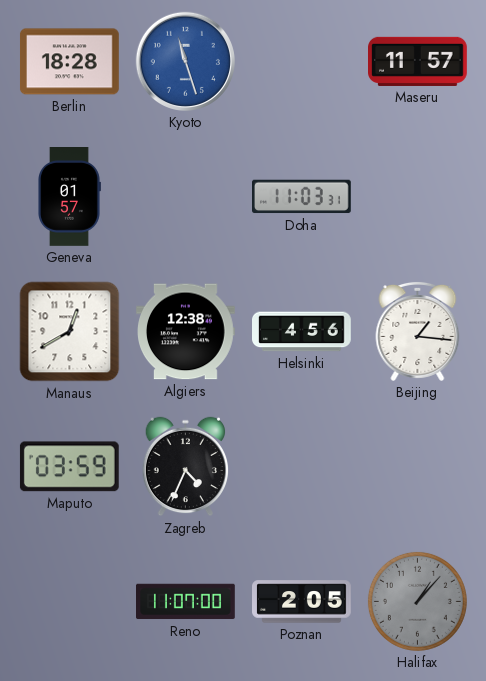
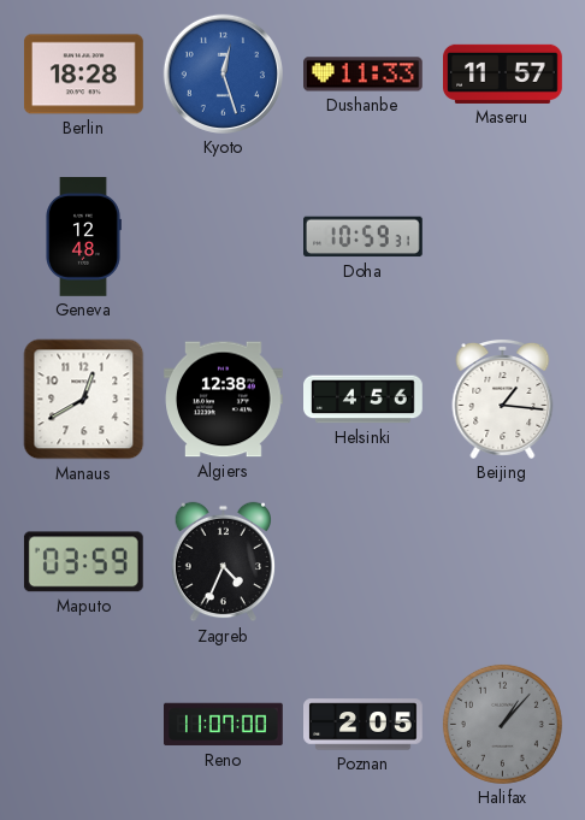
Kyoto: 11:27 -> 12:27
Dushanbe: none -> 11:33
Geneva: 01:57 -> 12:48
Doha: 11:03 -> 10:59
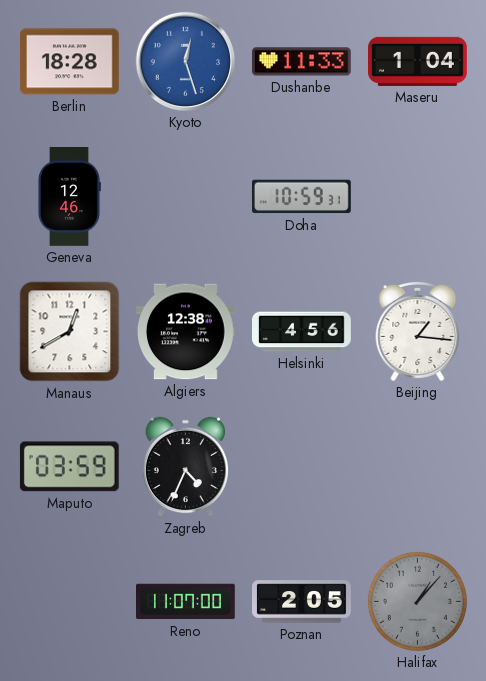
Maseru: 11:57 -> 1:04
Geneva: 12:48 -> 12:46
